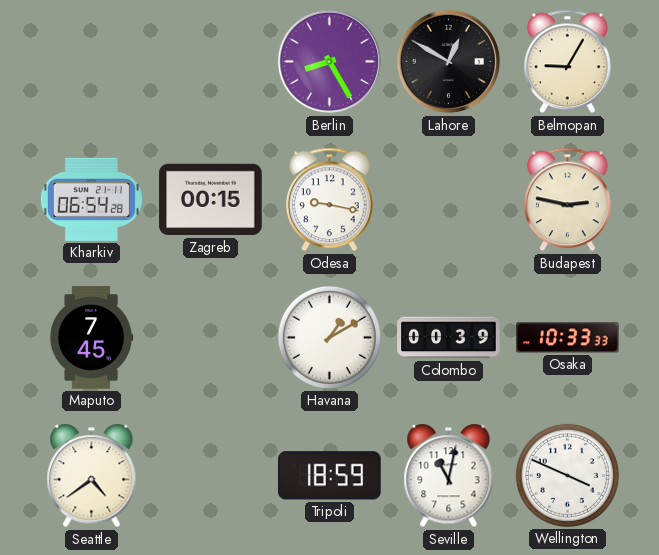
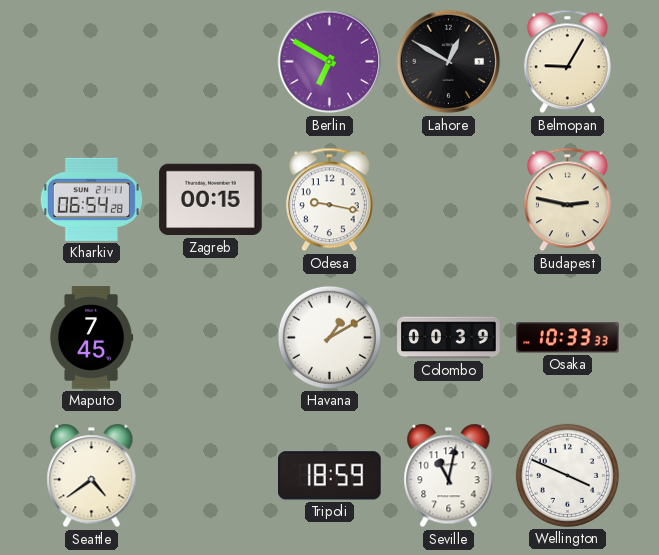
Berlin: 8:25 -> 6:50
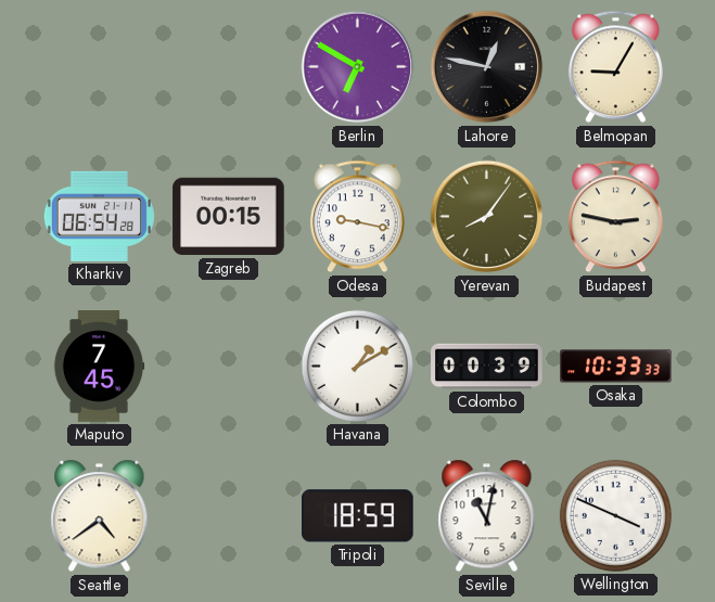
Lahore: 12:50 -> 12:47
Yerevan: none -> 8:06
